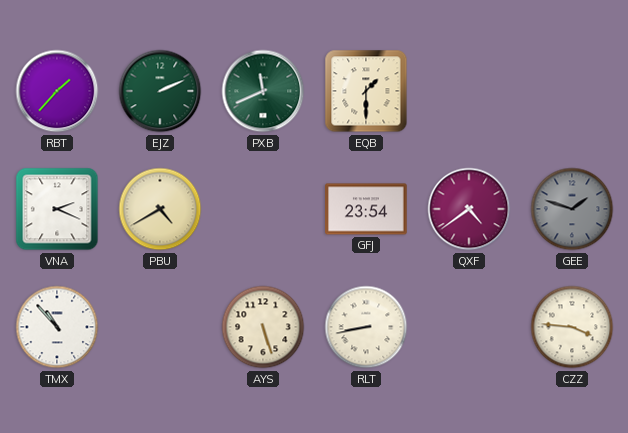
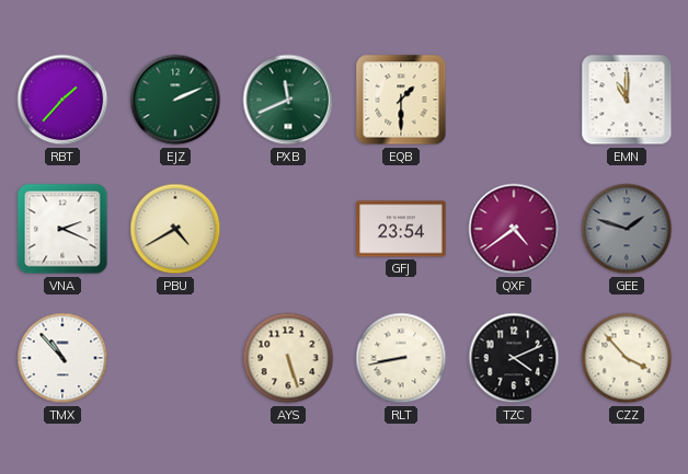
EMN: none -> 11:00
TZC: none -> 4:11
CZZ: 3:46 -> 3:53
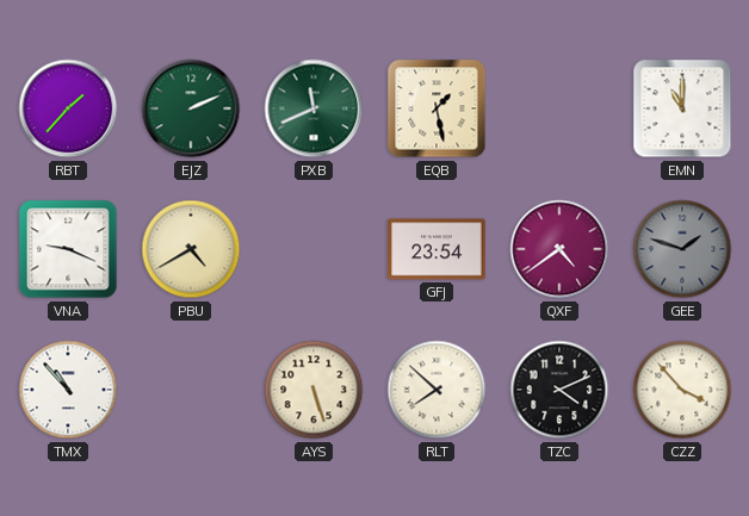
EQB: 1:30 -> 1:28
VNA: 2:19 -> 9:19
RLT: 8:43 -> 7:52
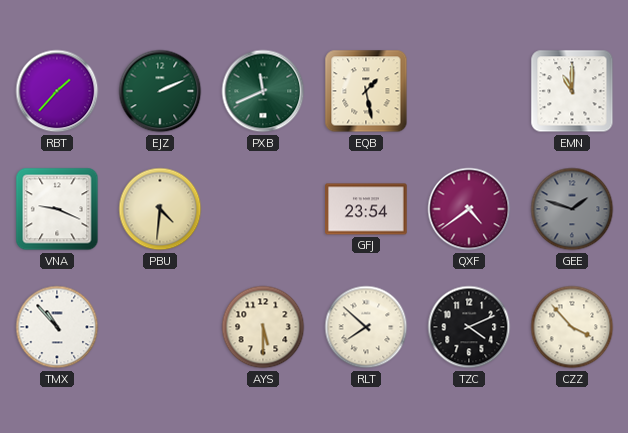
PBU: 4:40 -> 4:31
AYS: 5:27 -> 5:30
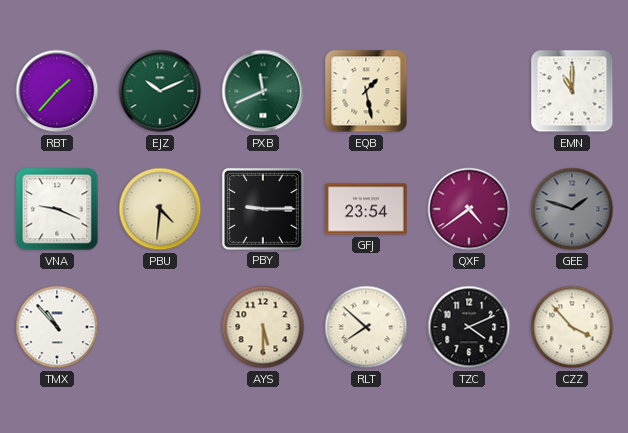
EJZ: 2:11 -> 10:11
PBY: none -> 9:15
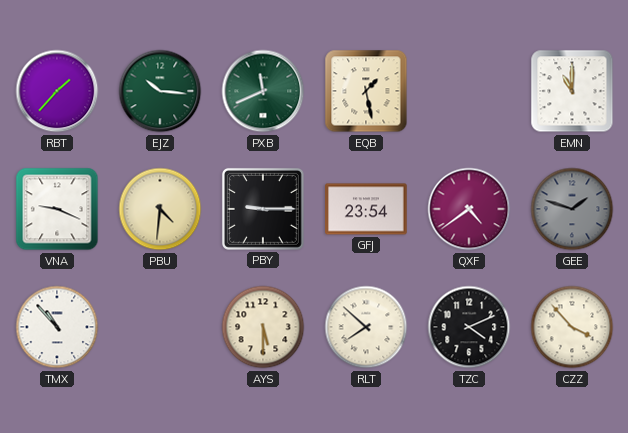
EJZ: 10:11 -> 10:16
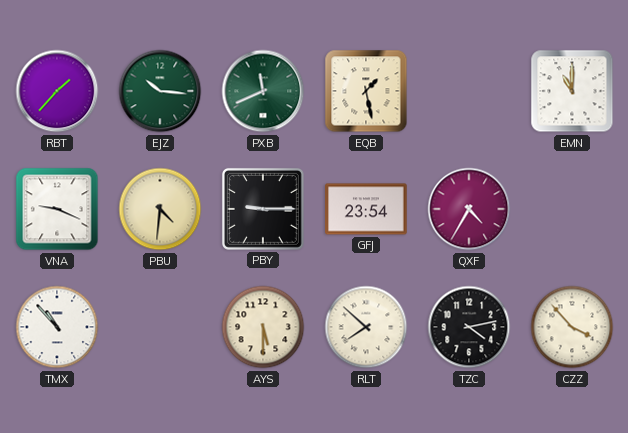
QXF: 4:39 -> 4:35
GEE: 1:48 -> none
TZC: 4:11 -> 4:13
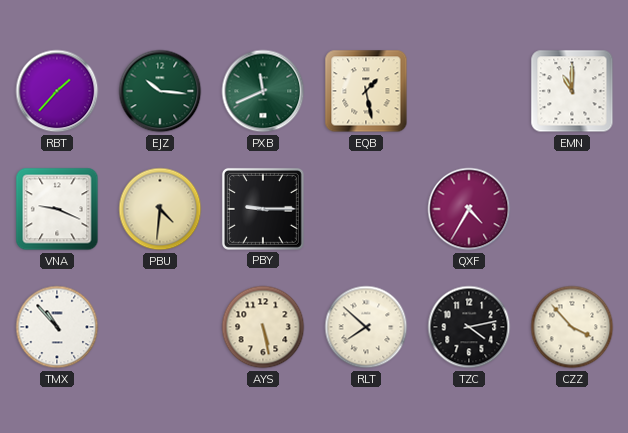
GFJ: 23:54 -> none
AYS: 5:30 -> 5:28
